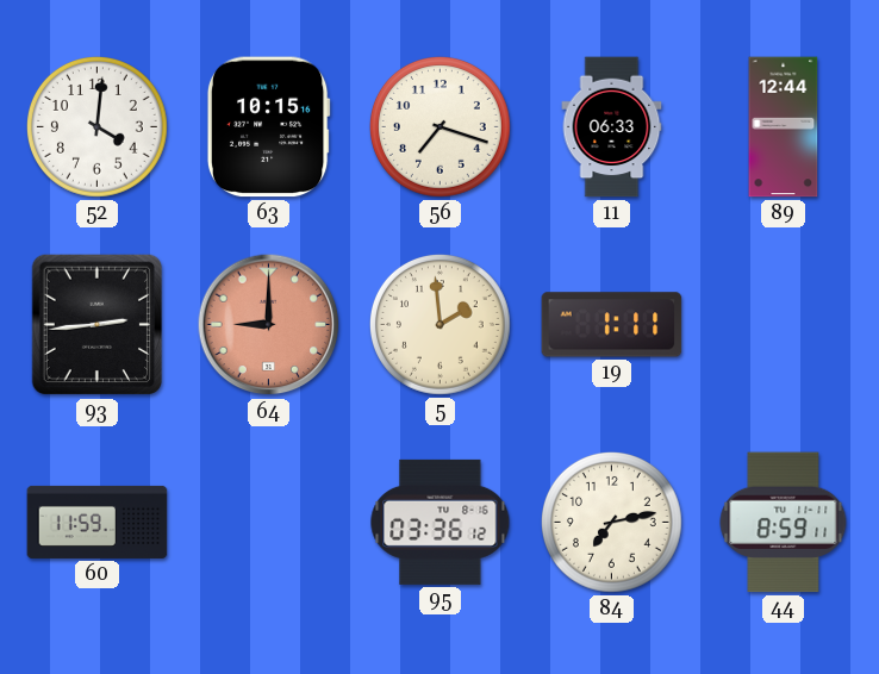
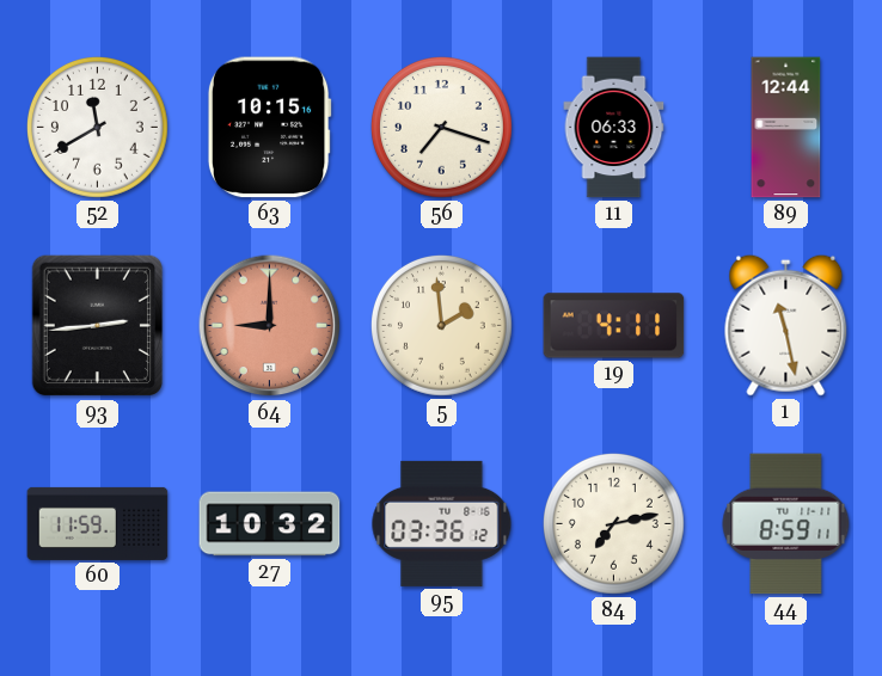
52: 4:01 -> 11:40
19: 1:11 -> 4:11
1: none -> 11:28
27: none -> 10:32
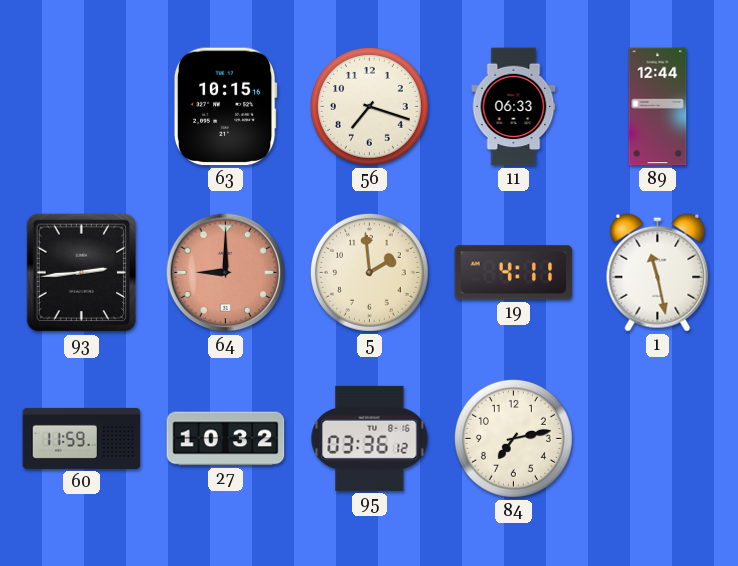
52: 11:40 -> none
44: 8:59 -> none
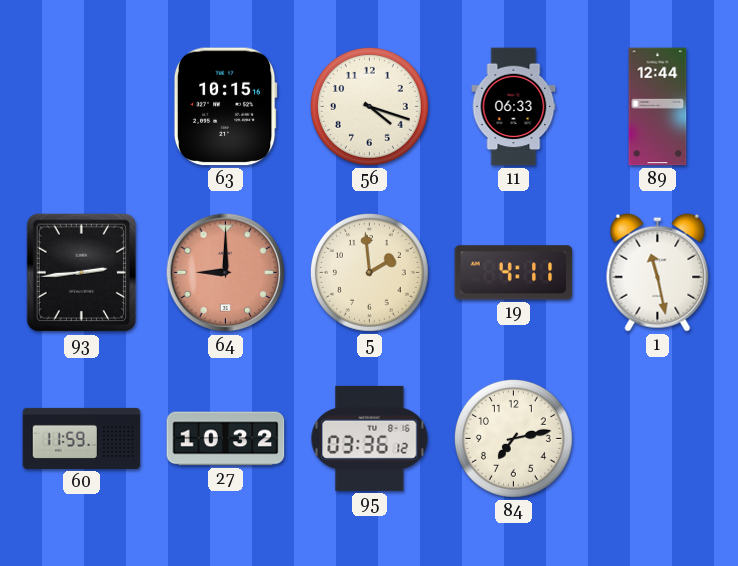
56: 7:18 -> 4:18
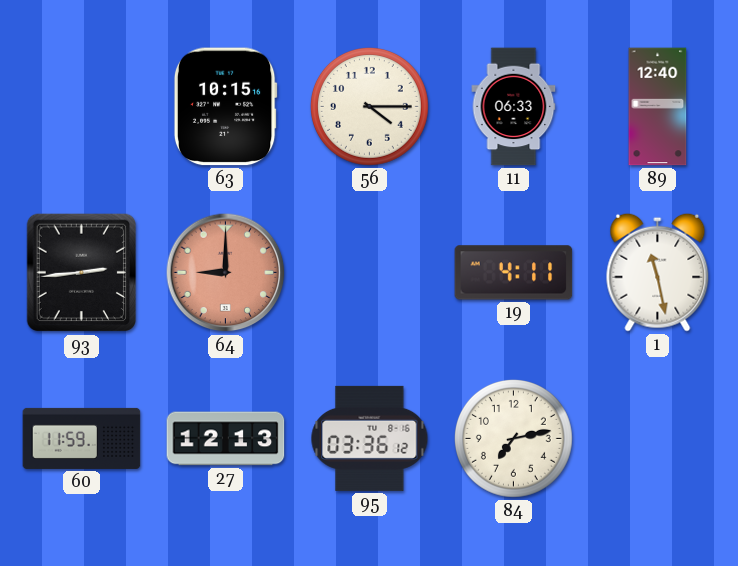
56: 4:18 -> 4:15
89: 12:44 -> 12:40
5: 1:59 -> none
27: 10:32 -> 12:13
